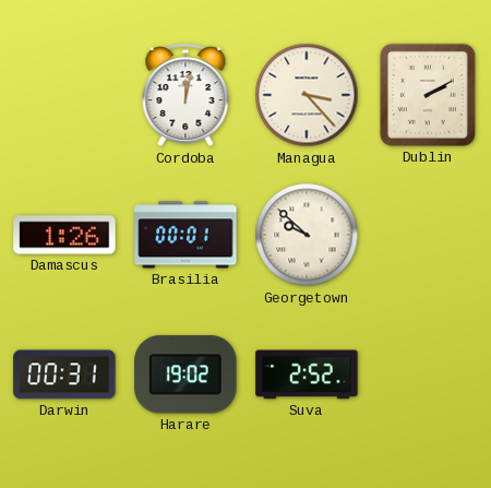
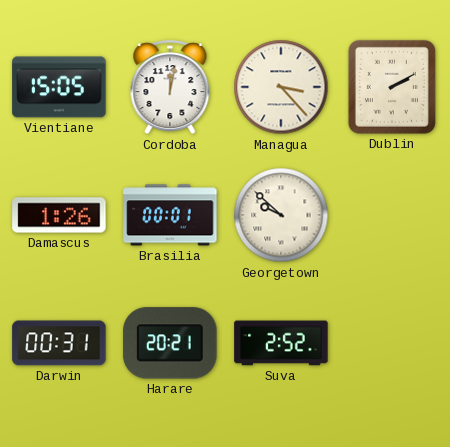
Vientiane: none -> 15:05
Harare: 19:02 -> 20:21
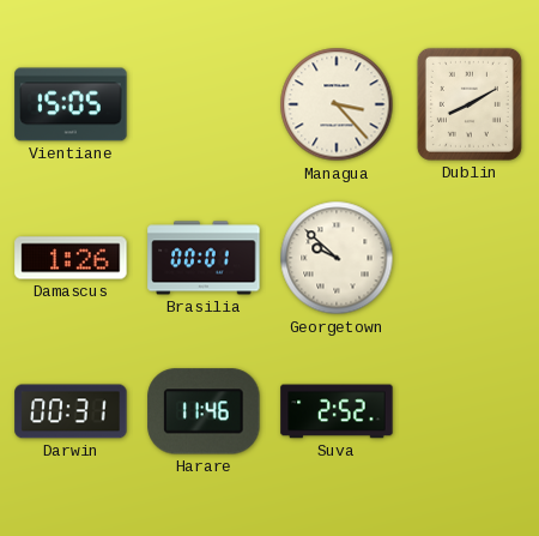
Cordoba: 12:02 -> none
Dublin: 2:10 -> 8:10
Harare: 20:21 -> 11:46
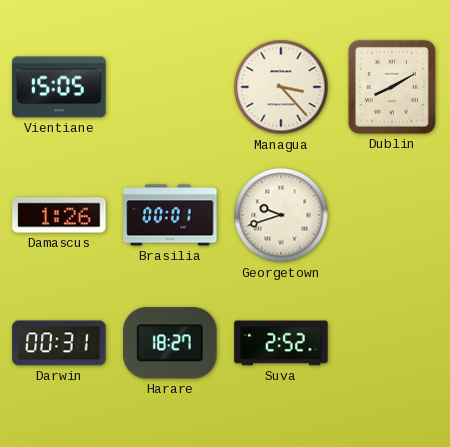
Georgetown: 9:52 -> 9:42
Harare: 11:46 -> 18:27
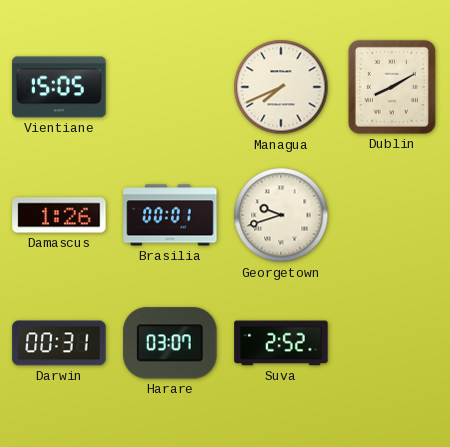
Managua: 3:23 -> 7:41
Harare: 18:27 -> 03:07
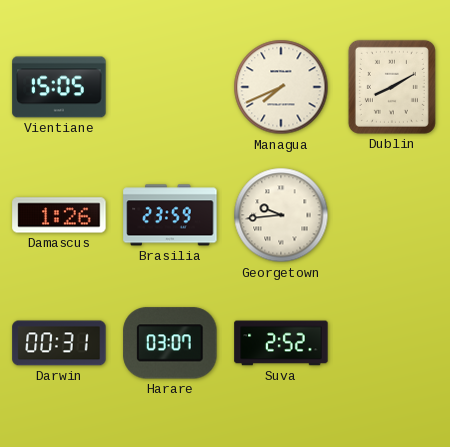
Brasilia: 00:01 -> 23:59
Georgetown: 9:42 -> 9:44
